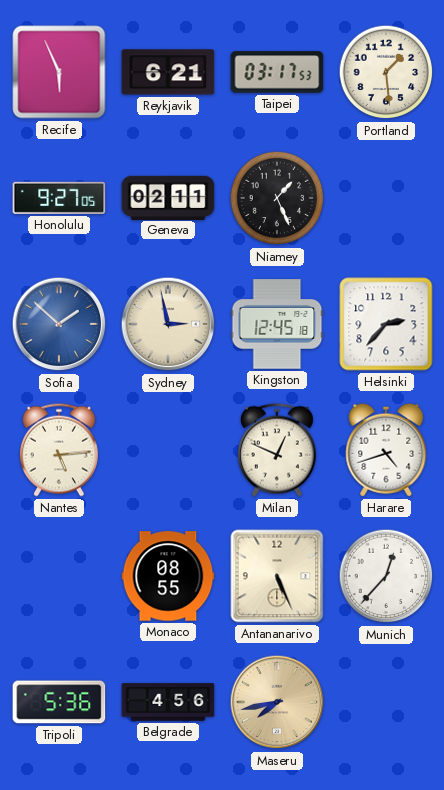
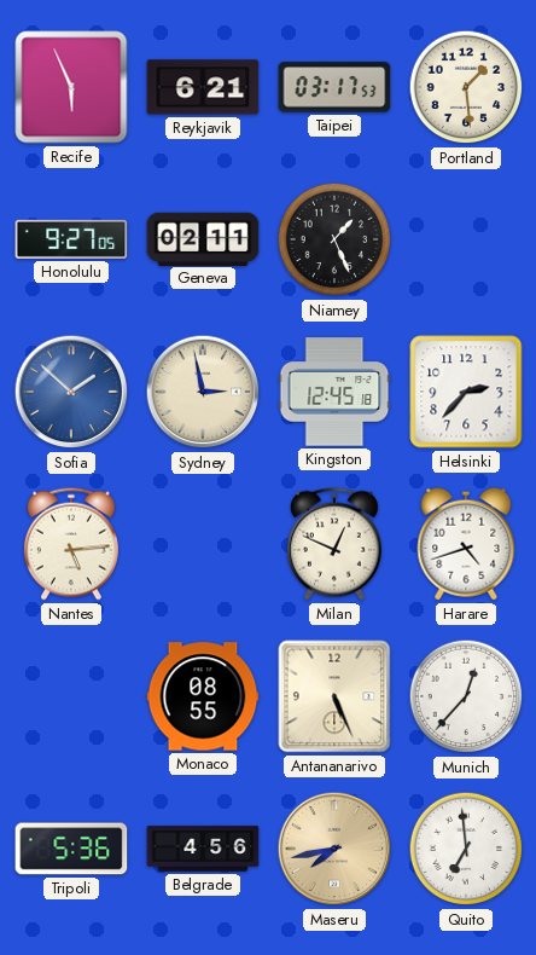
Quito: none -> 6:59
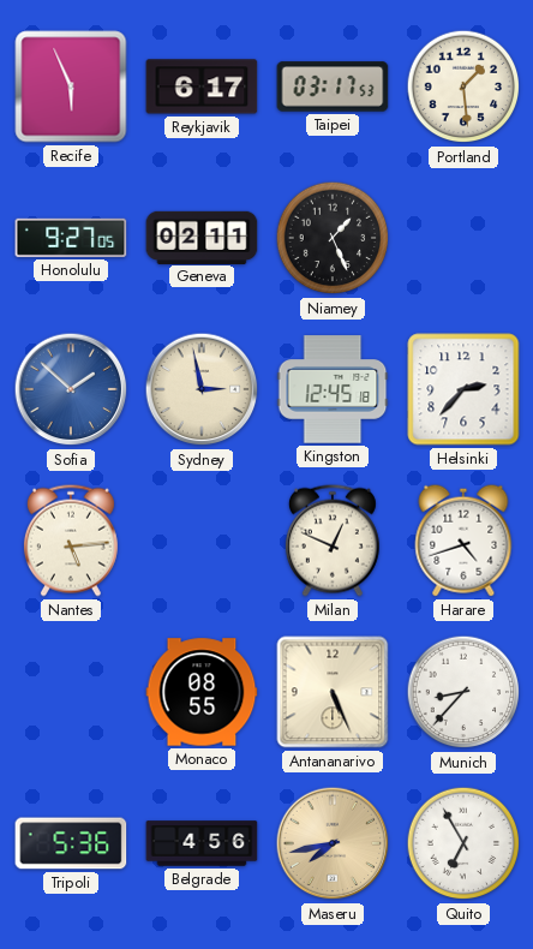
Reykjavik: 6:21 -> 6:17
Munich: 12:37 -> 8:37
Quito: 6:59 -> 6:55
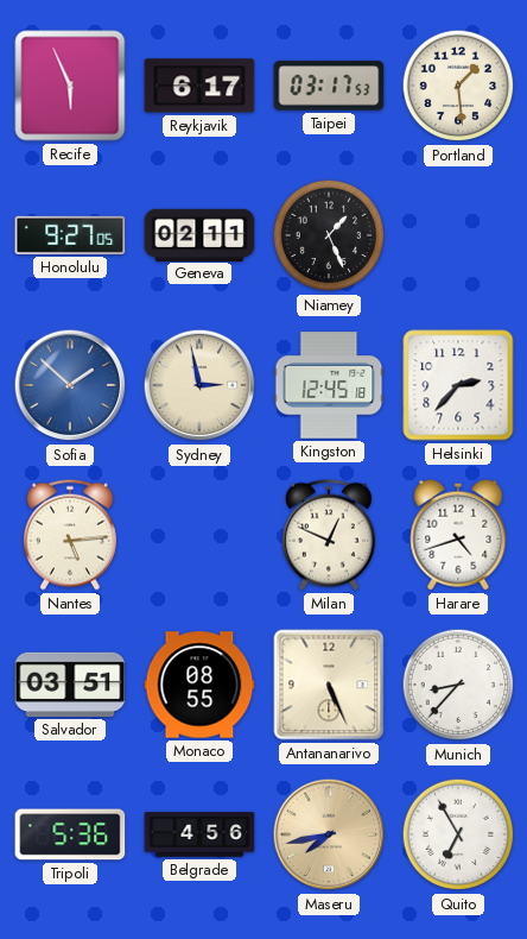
Salvador: none -> 03:51
